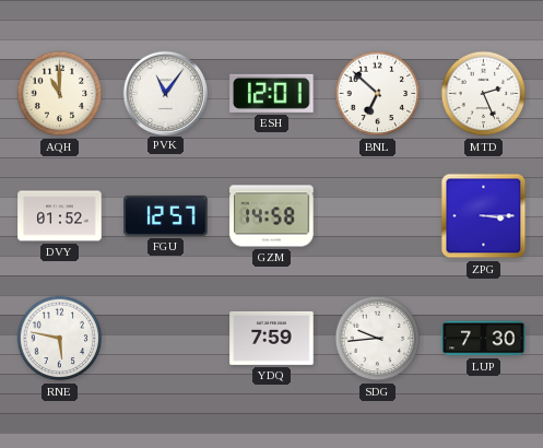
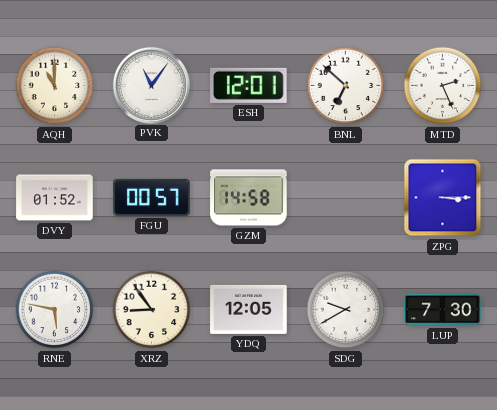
FGU: 12:57 -> 00:57
XRZ: none -> 8:54
YDQ: 7:59 -> 12:05
SDG: 9:44 -> 9:40
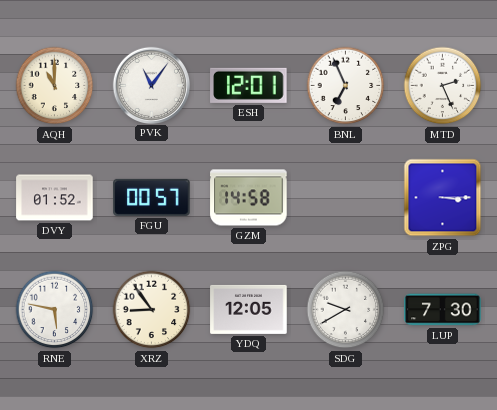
BNL: 6:52 -> 6:56
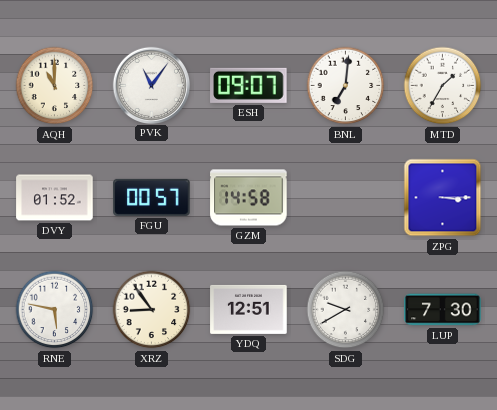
ESH: 12:01 -> 09:07
BNL: 6:56 -> 7:01
MTD: 2:26 -> 1:35
YDQ: 12:05 -> 12:51
